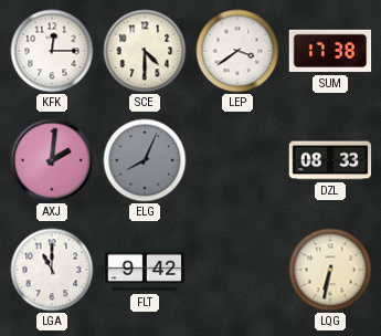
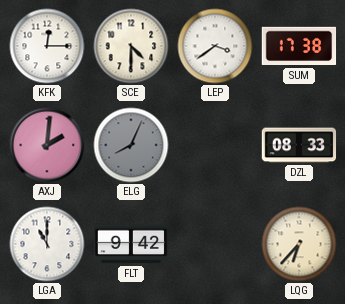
LQG: 6:32 -> 6:37
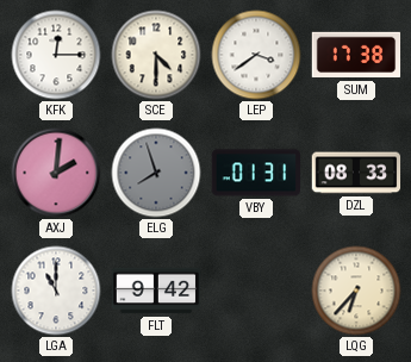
ELG: 8:04 -> 7:57
VBY: none -> 01:31
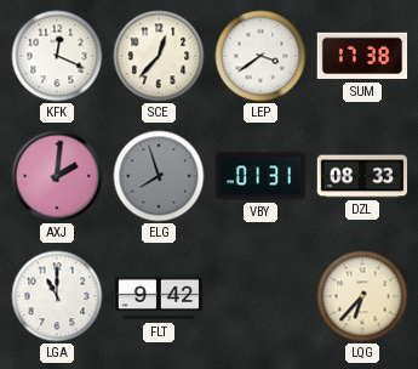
KFK: 12:15 -> 12:19
SCE: 4:30 -> 12:37
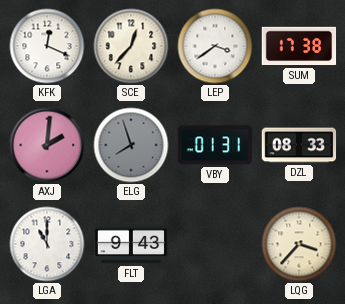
FLT: 9:42 -> 9:43
LQG: 6:37 -> 3:37
